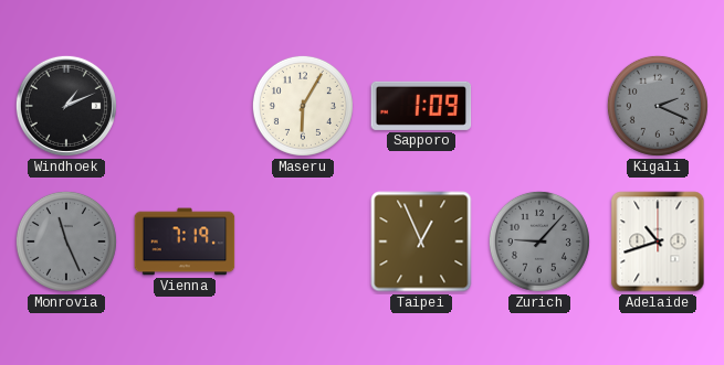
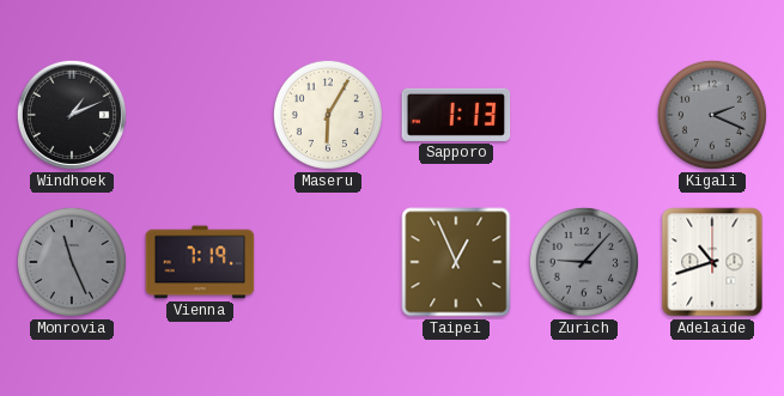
Sapporo: 1:09 -> 1:13
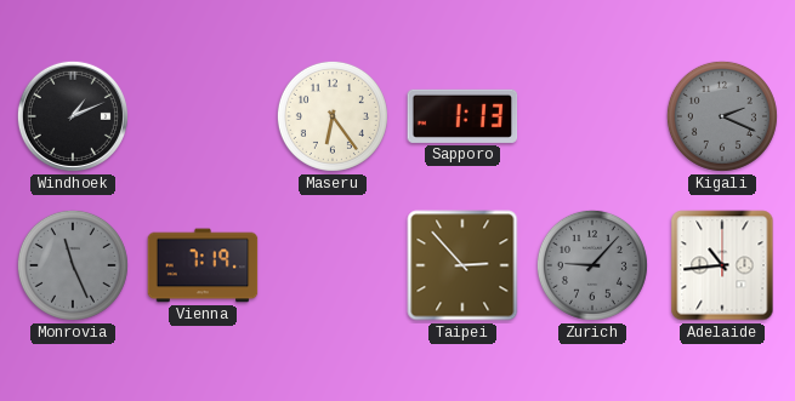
Maseru: 6:05 -> 6:24
Taipei: 12:56 -> 2:53
Adelaide: 10:42 -> 10:44
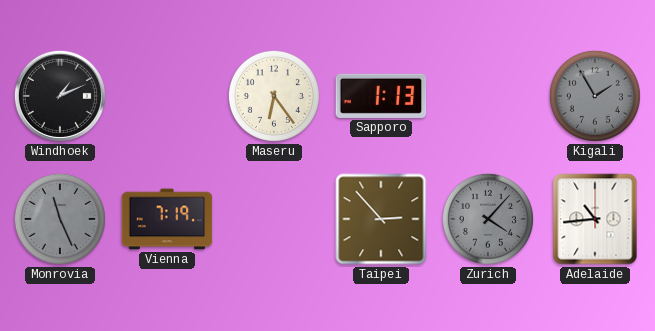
Kigali: 2:19 -> 1:55
Zurich: 9:07 -> 4:07
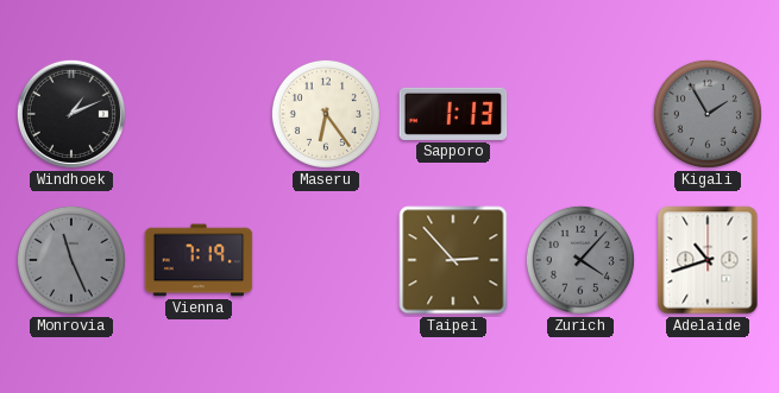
Adelaide: 10:44 -> 10:42
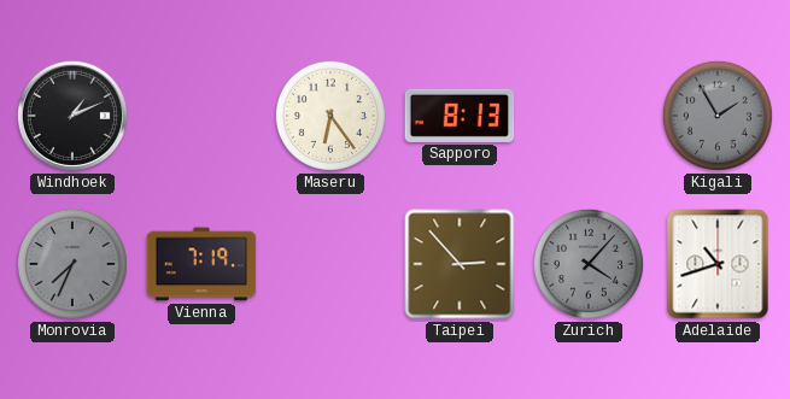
Sapporo: 1:13 -> 8:13
Monrovia: 11:26 -> 7:34
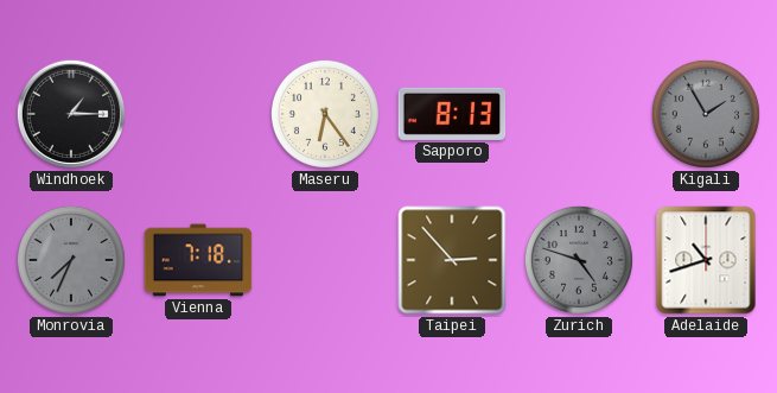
Windhoek: 1:11 -> 1:15
Vienna: 7:19 -> 7:18
Zurich: 4:07 -> 4:48
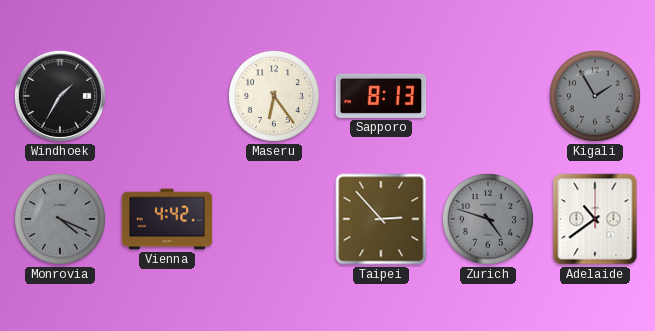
Windhoek: 1:15 -> 1:35
Monrovia: 7:34 -> 4:19
Vienna: 7:18 -> 4:42
Adelaide: 10:42 -> 10:39
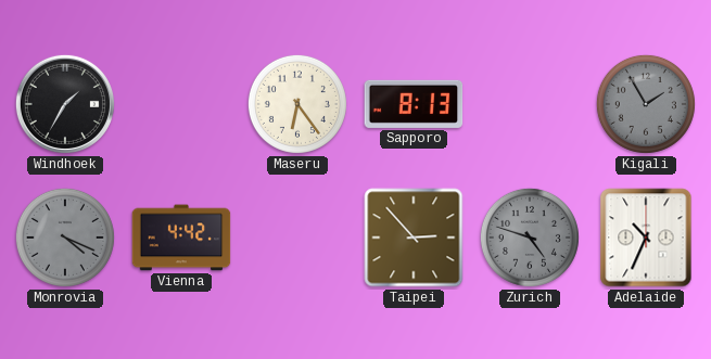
Adelaide: 10:39 -> 10:34
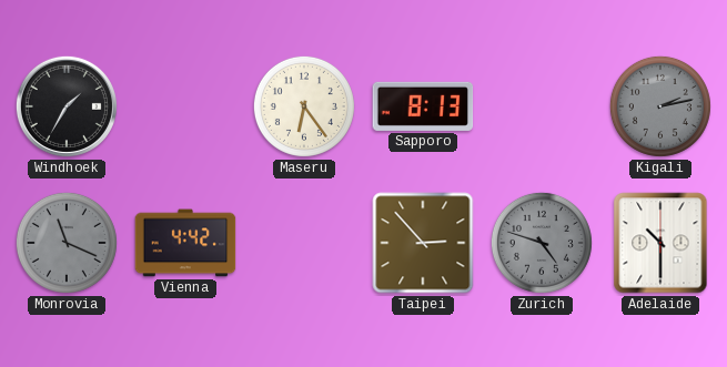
Kigali: 1:55 -> 2:13
Monrovia: 4:19 -> 11:19
Adelaide: 10:34 -> 10:30
